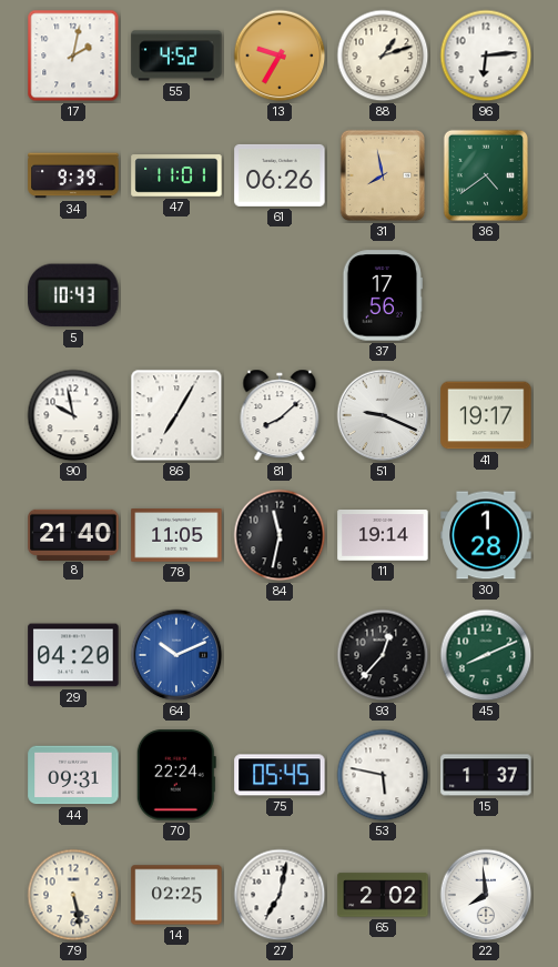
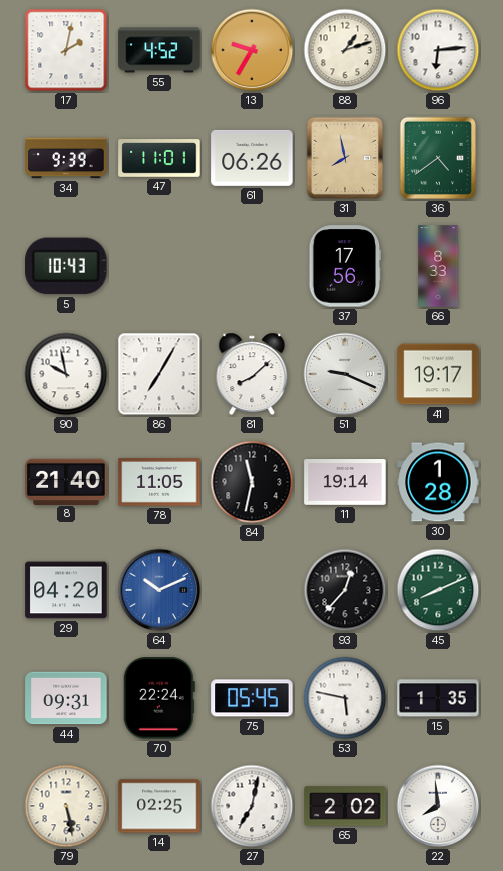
66: none -> 8:33
15: 1:37 -> 1:35
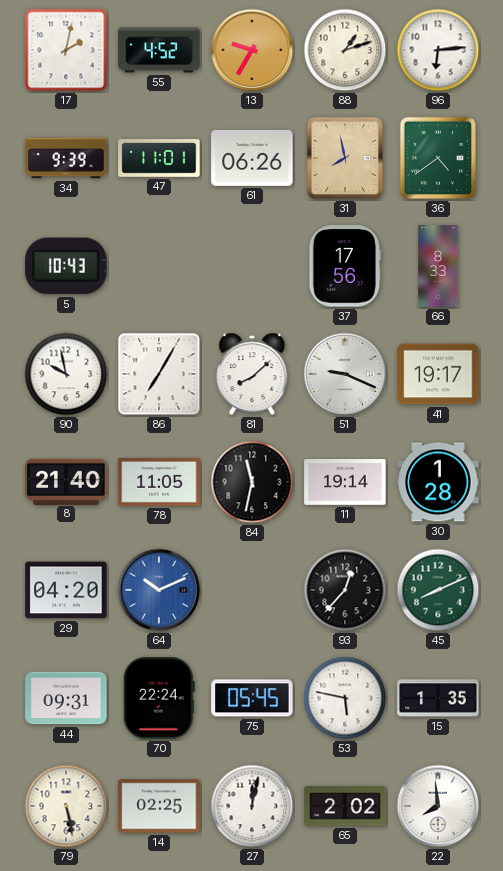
27: 7:02 -> 12:02
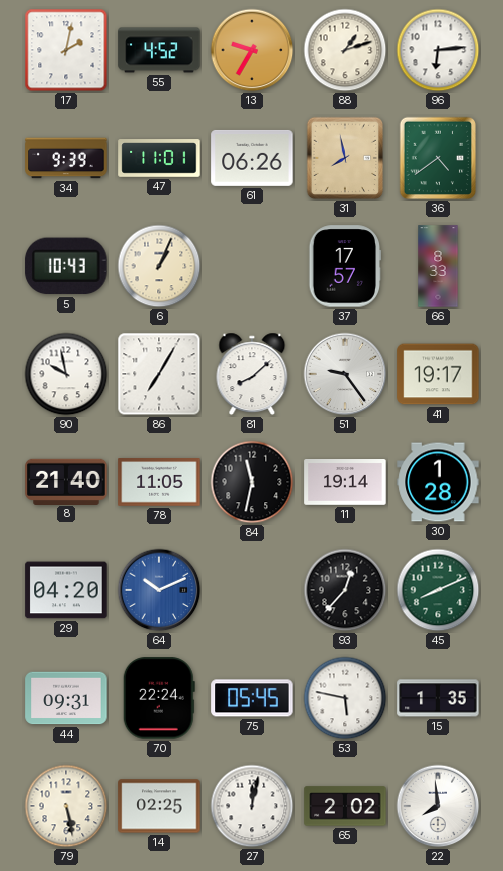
6: none -> 1:04
37: 17:56 -> 17:57
51: 9:19 -> 9:24
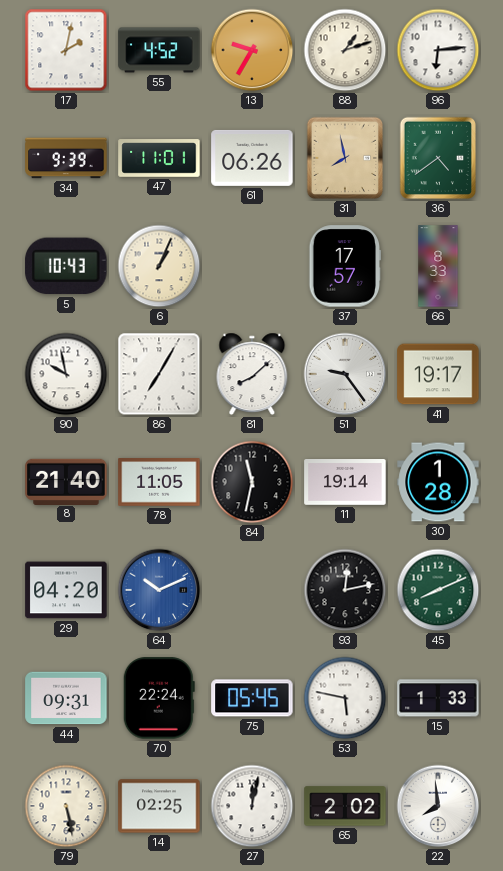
93: 12:37 -> 12:13
15: 1:35 -> 1:33
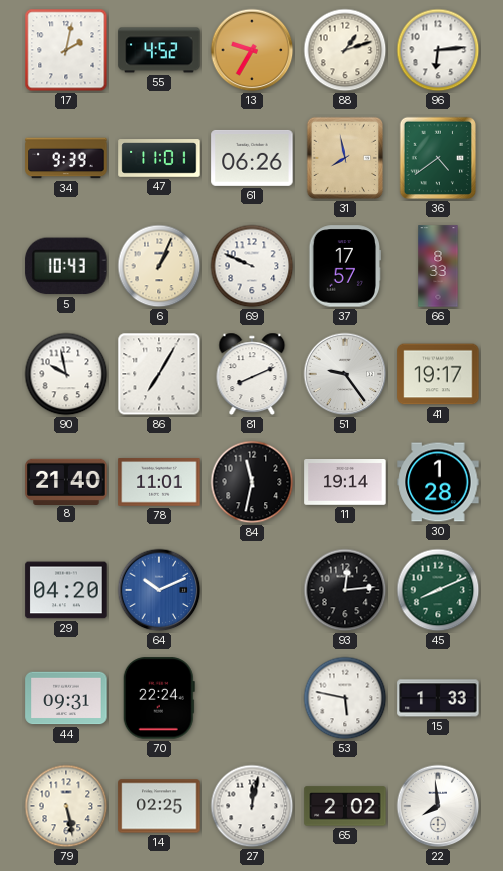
69: none -> 9:49
81: 8:08 -> 8:11
78: 11:05 -> 11:01
93: 12:13 -> 12:14
75: 05:45 -> none
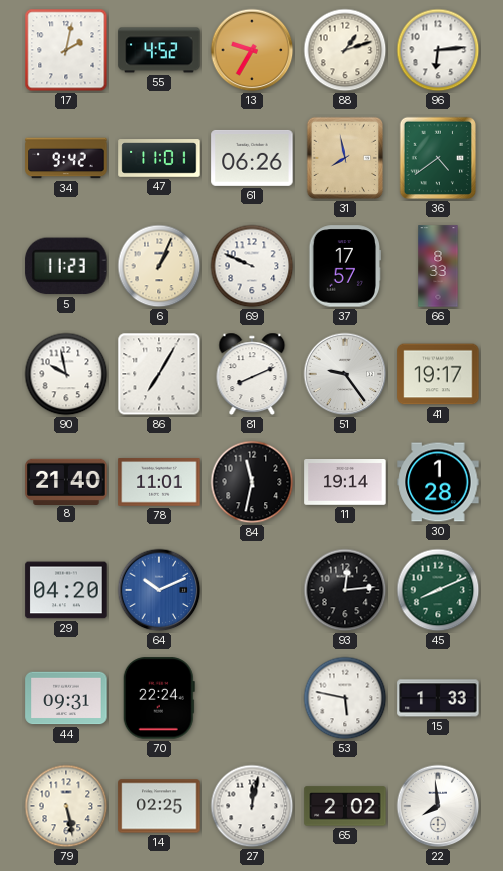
34: 9:39 -> 9:42
5: 10:43 -> 11:23
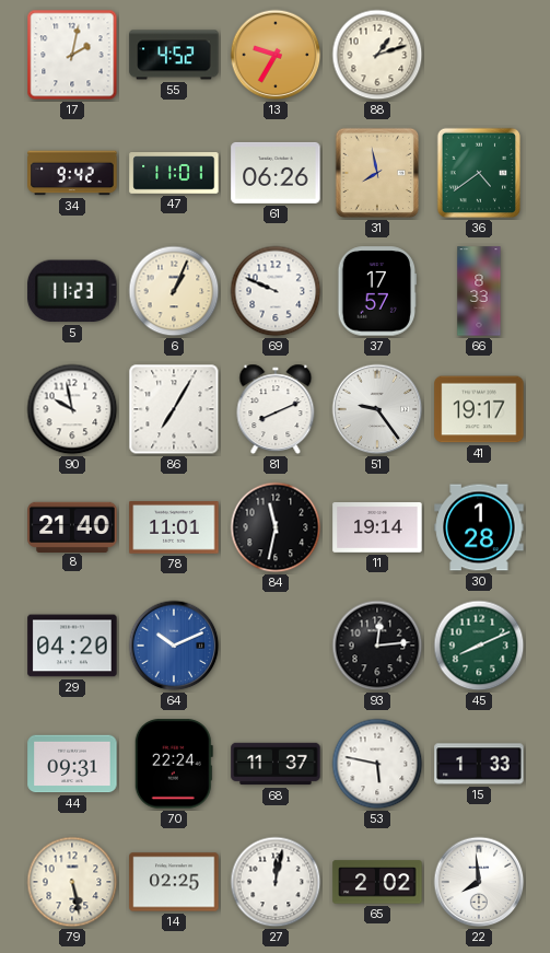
96: 6:14 -> none
68: none -> 11:37
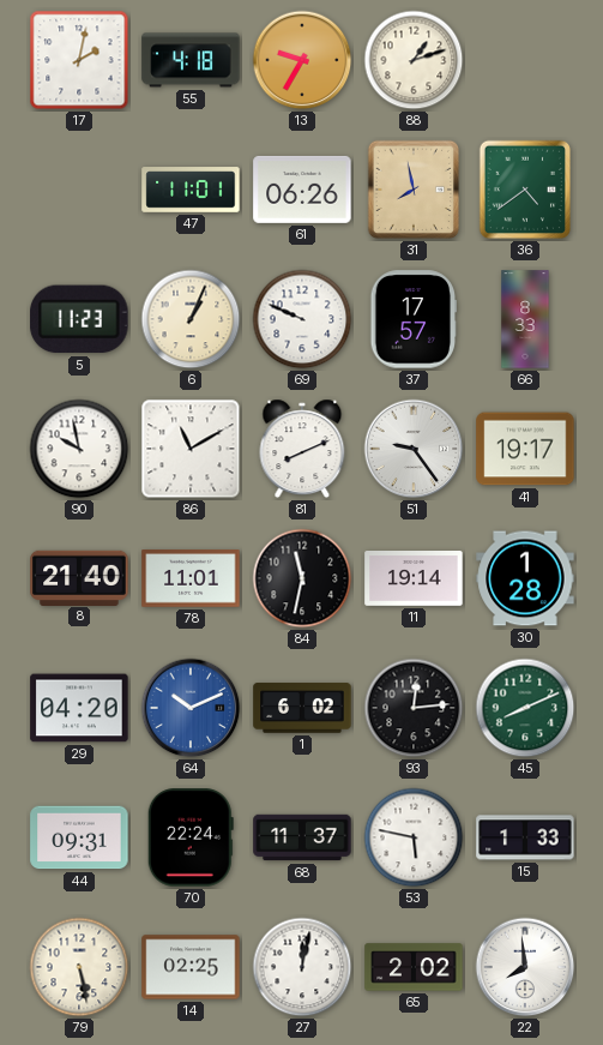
55: 4:52 -> 4:18
34: 9:42 -> none
86: 7:05 -> 11:10
1: none -> 6:02
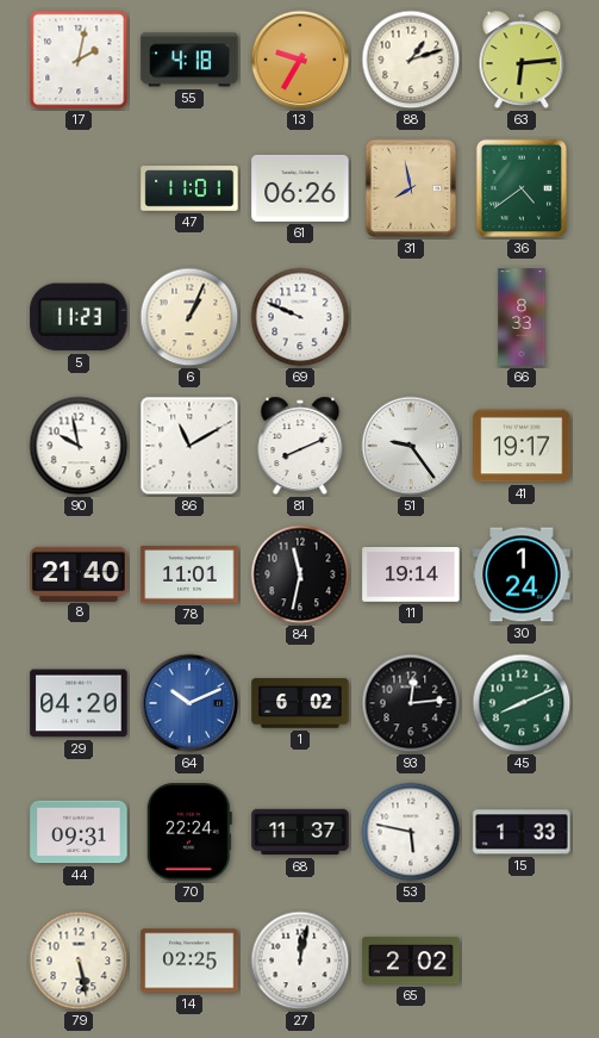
63: none -> 6:14
37: 17:57 -> none
30: 1:28 -> 1:24
22: 7:59 -> none
